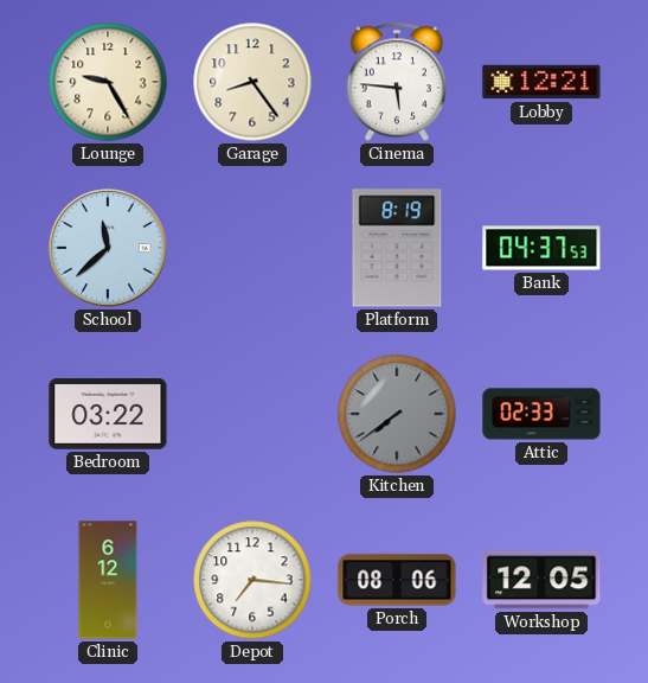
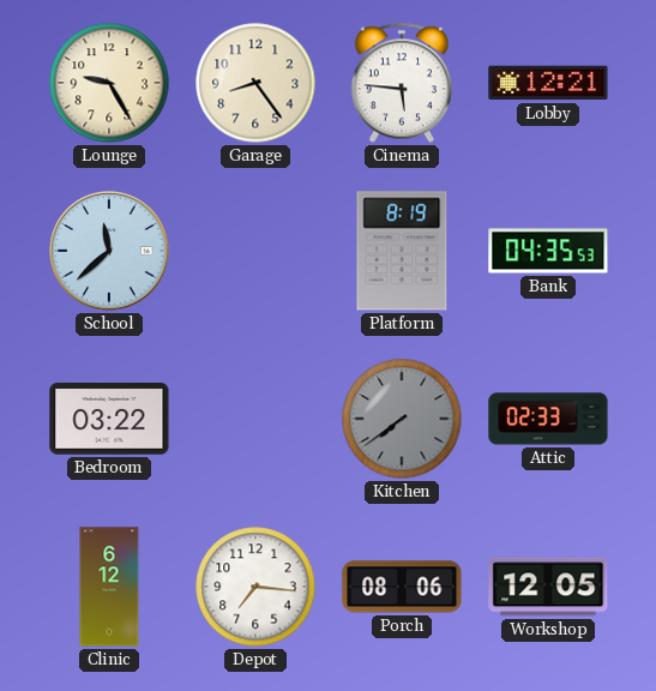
Bank: 04:37 -> 04:35
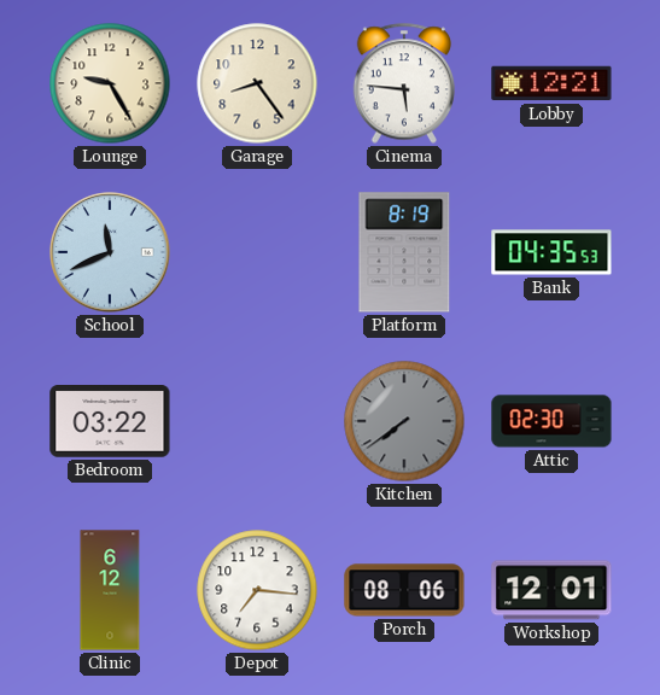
School: 11:38 -> 11:41
Attic: 02:33 -> 02:30
Workshop: 12:05 -> 12:01
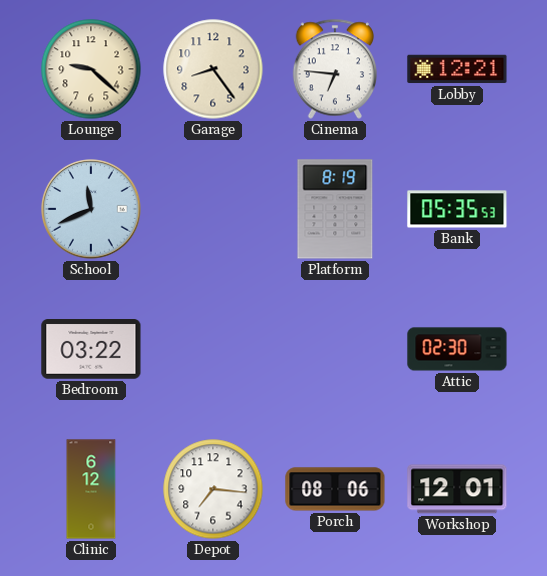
Lounge: 9:25 -> 9:22
Cinema: 5:46 -> 6:46
Bank: 04:35 -> 05:35
Kitchen: 7:39 -> none
